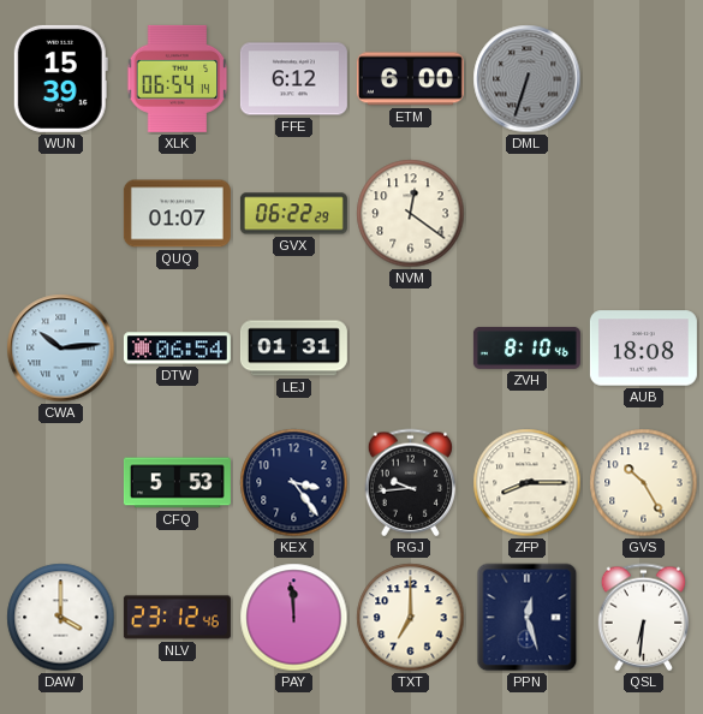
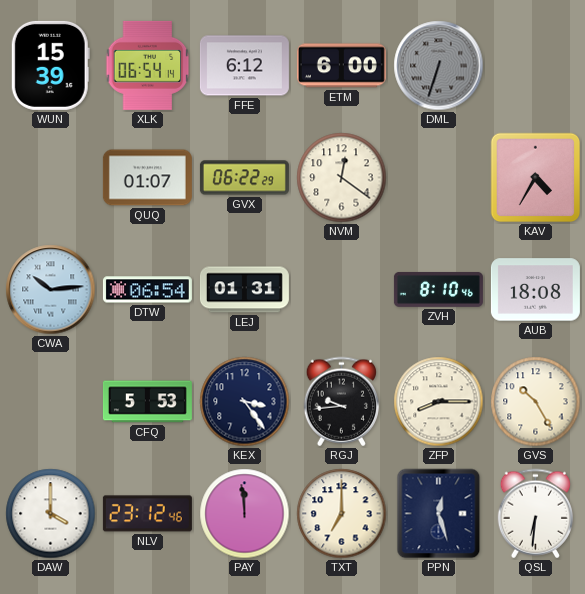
KAV: none -> 4:35
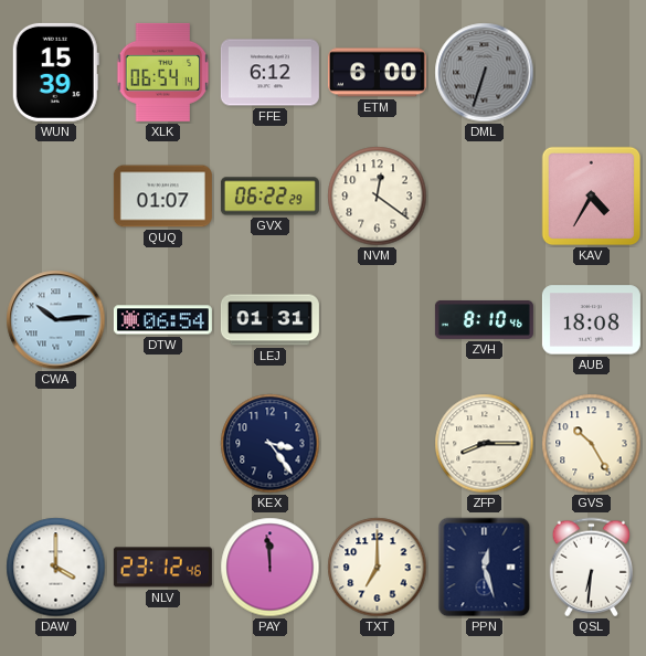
CFQ: 5:53 -> none
RGJ: 9:44 -> none
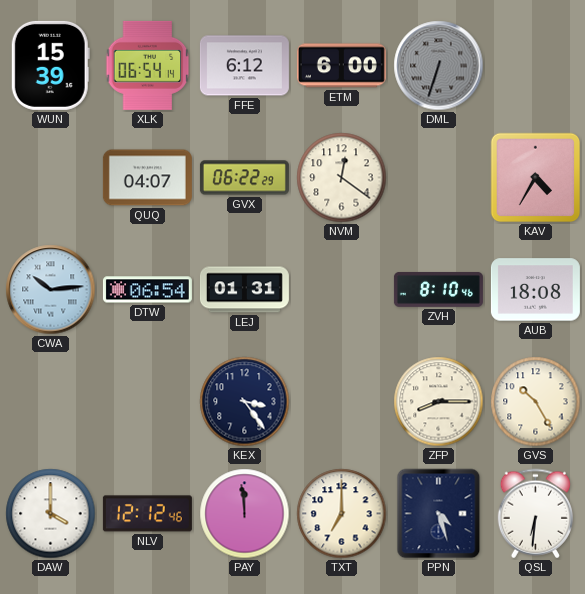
QUQ: 01:07 -> 04:07
NLV: 23:12 -> 12:12
PPN: 12:27 -> 4:27
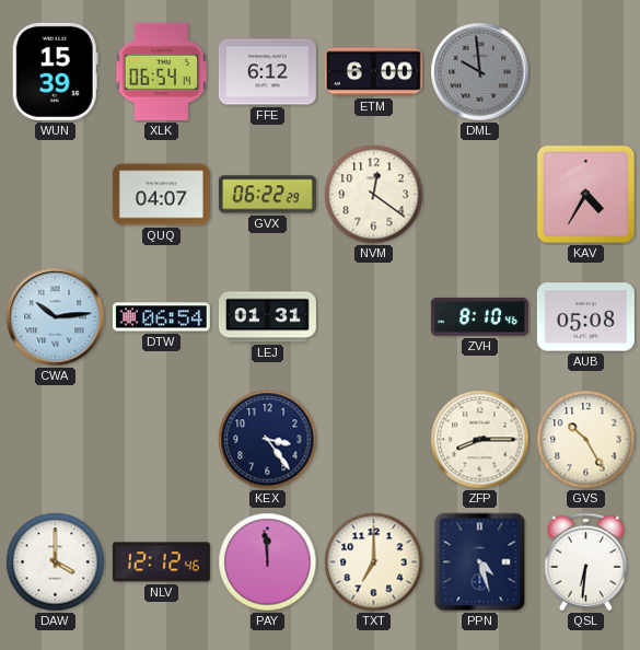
DML: 6:33 -> 9:59
AUB: 18:08 -> 05:08
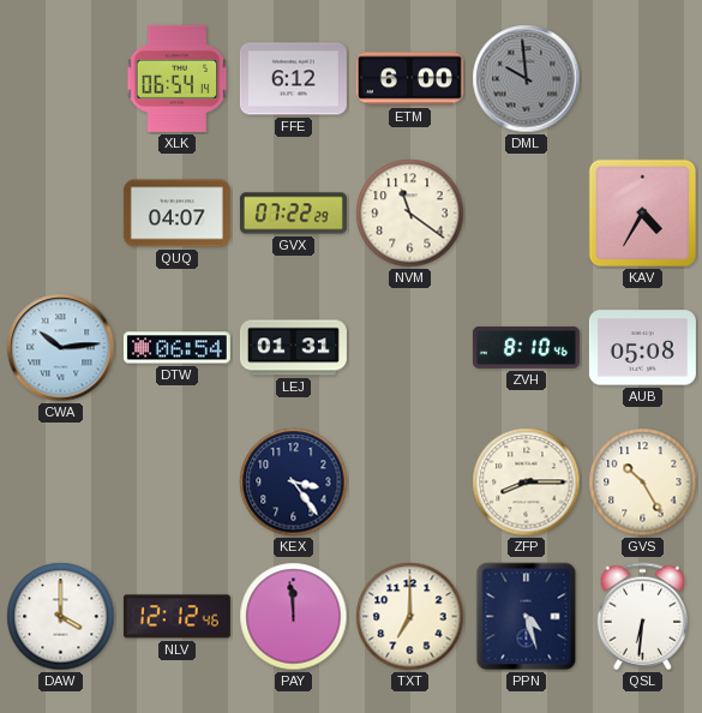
WUN: 15:39 -> none
GVX: 06:22 -> 07:22
NVM: 12:21 -> 11:21
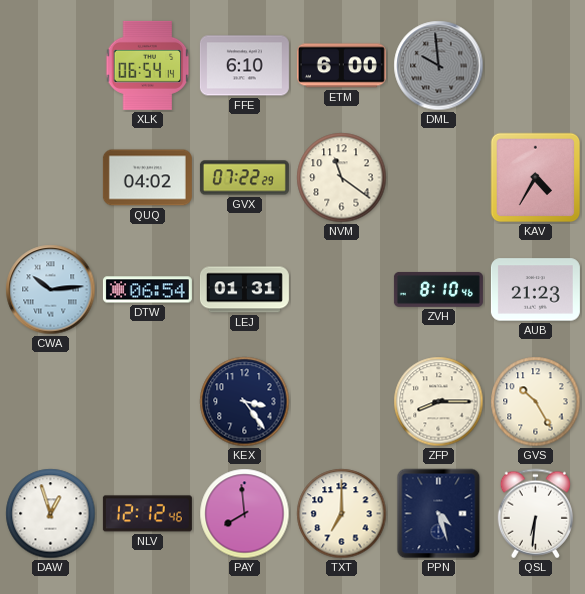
FFE: 6:12 -> 6:10
QUQ: 04:07 -> 04:02
AUB: 05:08 -> 21:23
DAW: 4:00 -> 12:57
PAY: 11:59 -> 7:59
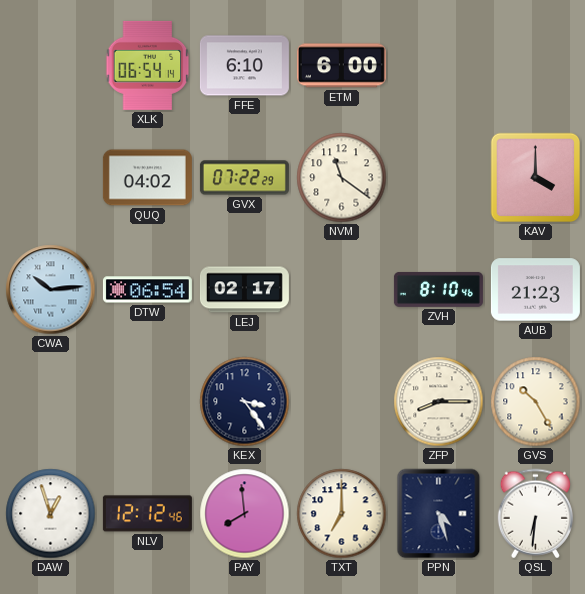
DML: 9:59 -> none
KAV: 4:35 -> 4:00
LEJ: 01:31 -> 02:17
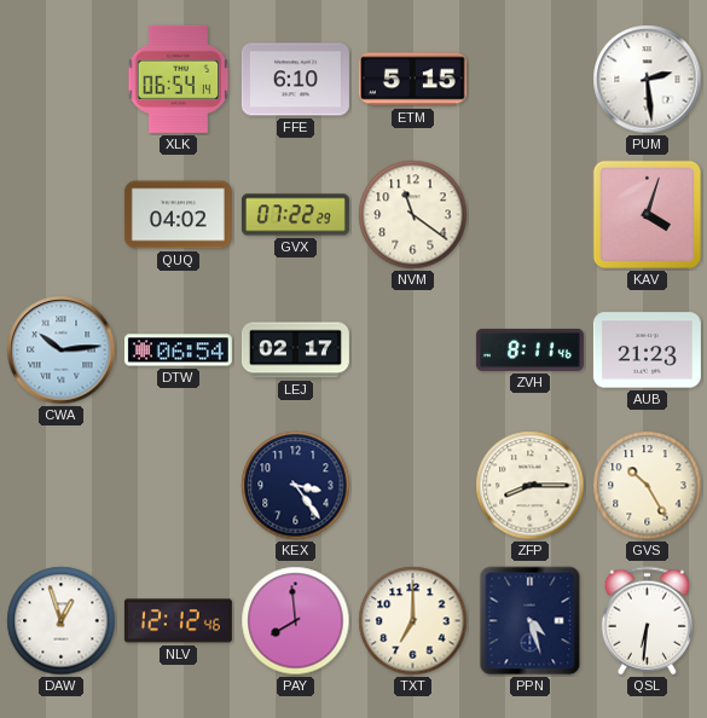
ETM: 6:00 -> 5:15
PUM: none -> 2:29
KAV: 4:00 -> 4:03
ZVH: 8:10 -> 8:11
